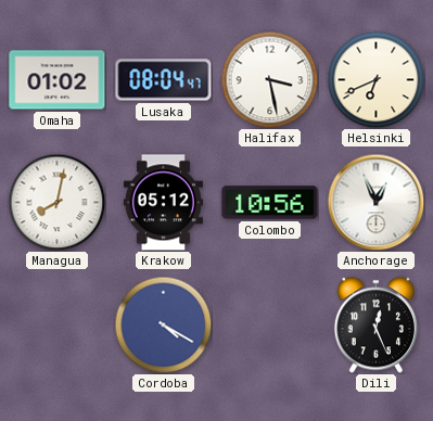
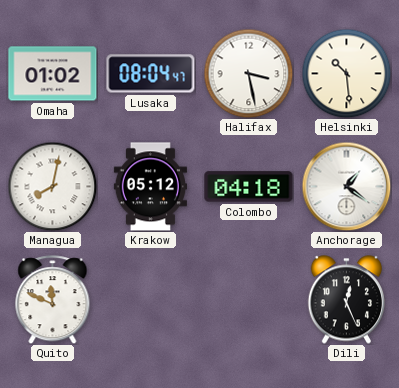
Helsinki: 6:41 -> 10:29
Colombo: 10:56 -> 04:18
Anchorage: 12:56 -> 1:21
Quito: none -> 11:49
Cordoba: 4:20 -> none
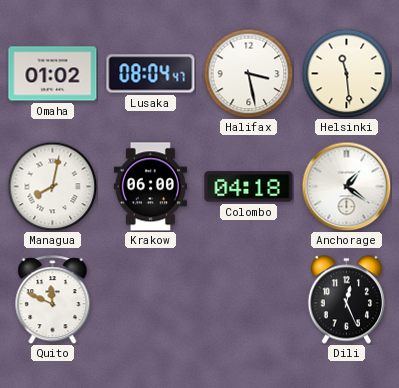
Helsinki: 10:29 -> 11:29
Krakow: 05:12 -> 06:00
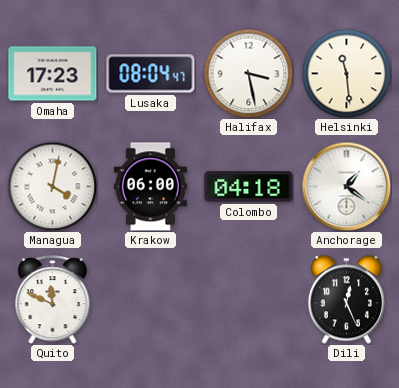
Omaha: 01:02 -> 17:23
Managua: 8:02 -> 4:02
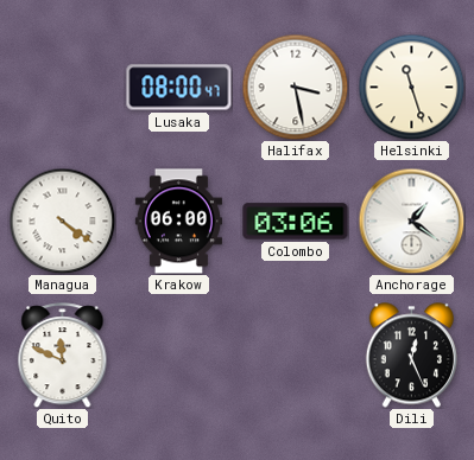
Omaha: 17:23 -> none
Lusaka: 08:04 -> 08:00
Helsinki: 11:29 -> 11:27
Managua: 4:02 -> 4:21
Colombo: 04:18 -> 03:06
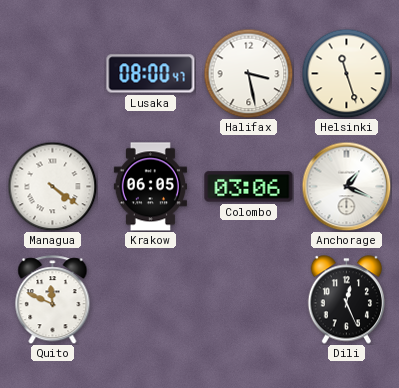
Krakow: 06:00 -> 06:05
Anchorage: 1:21 -> 1:19
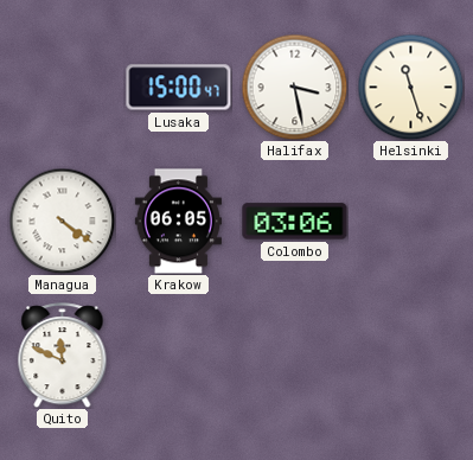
Lusaka: 08:00 -> 15:00
Anchorage: 1:19 -> none
Dili: 12:26 -> none
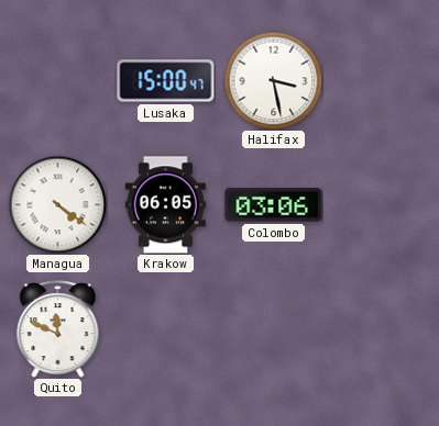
Helsinki: 11:27 -> none
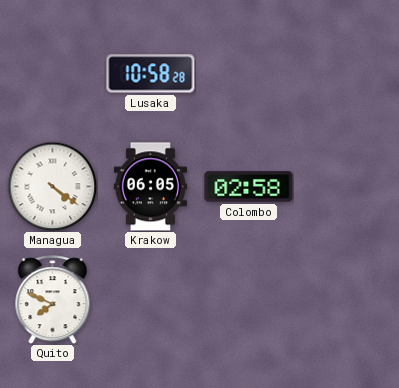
Lusaka: 15:00 -> 10:58
Halifax: 3:28 -> none
Colombo: 03:06 -> 02:58
Quito: 11:49 -> 7:49
